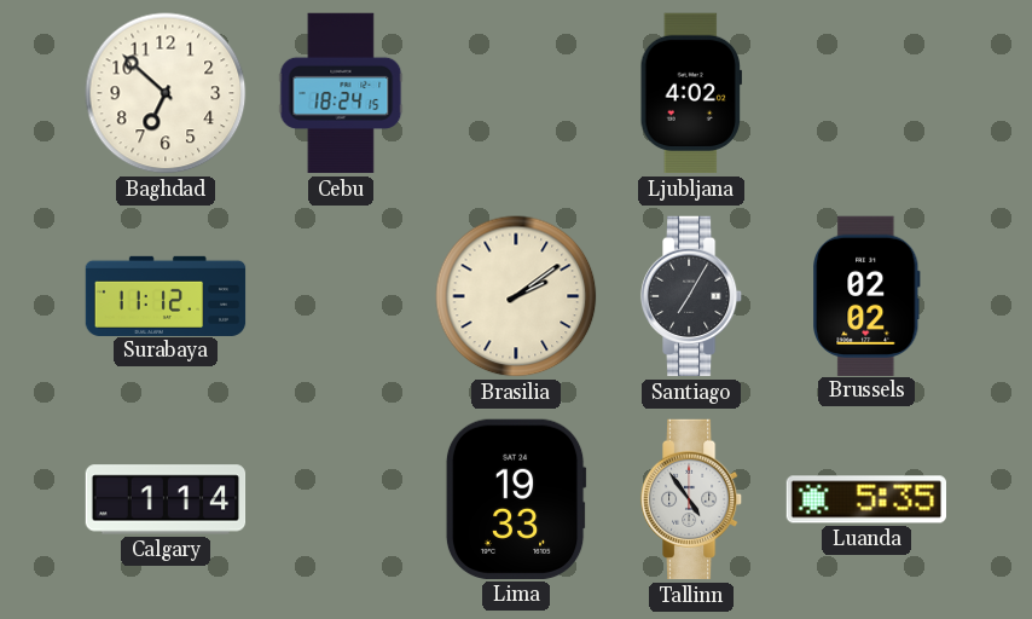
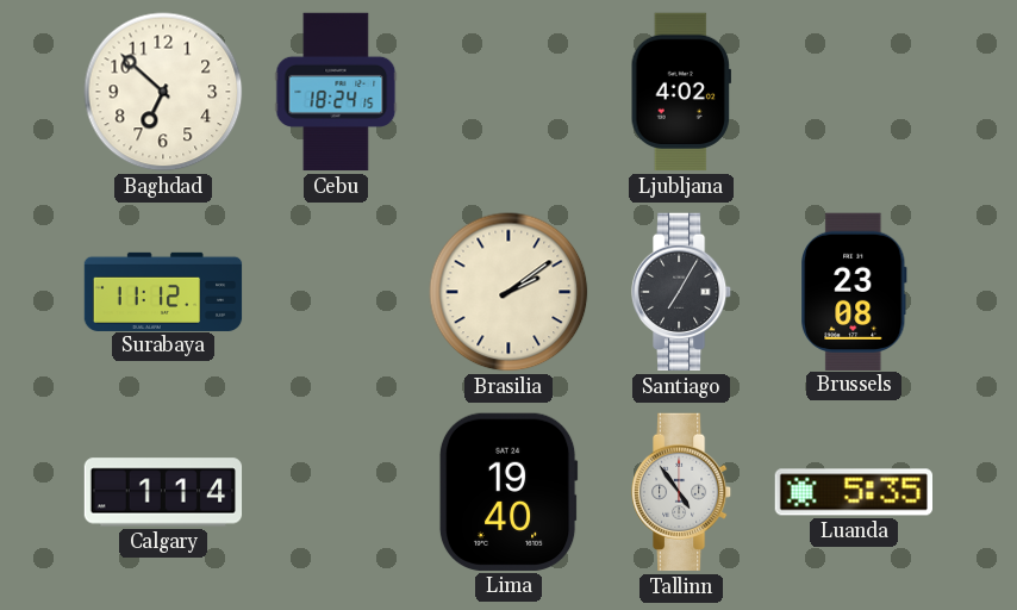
Brussels: 02:02 -> 23:08
Lima: 19:33 -> 19:40
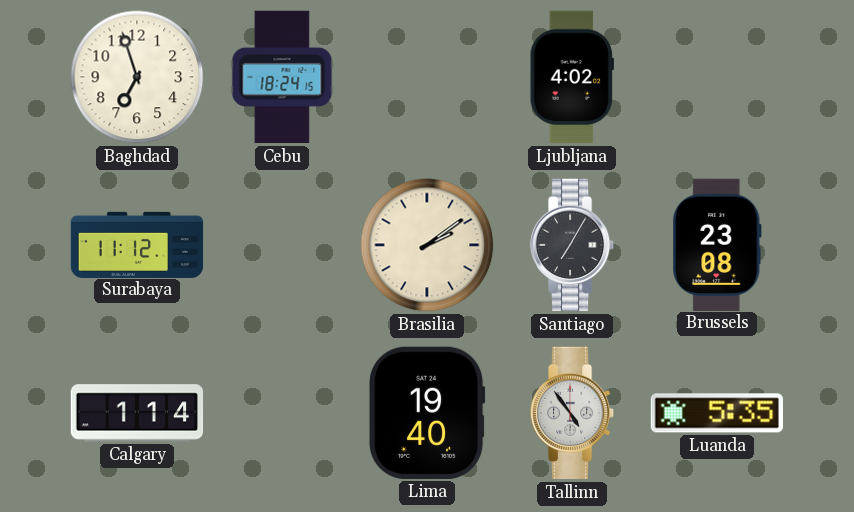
Baghdad: 6:52 -> 6:57
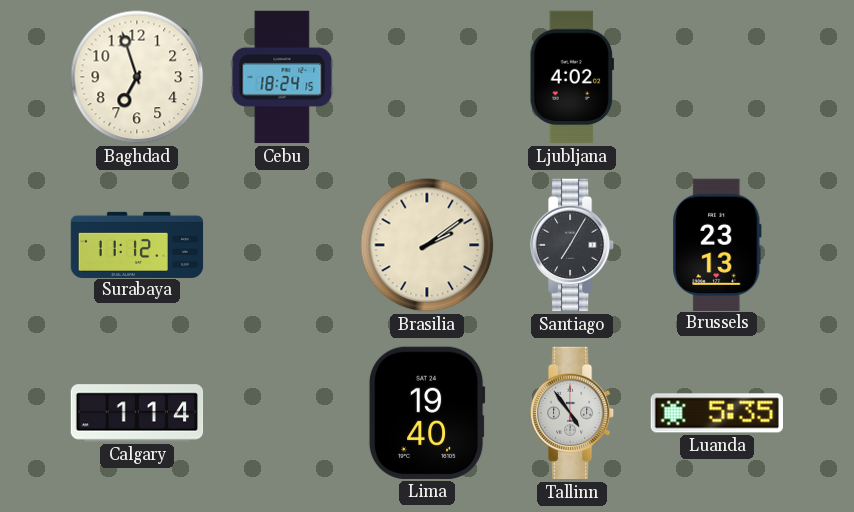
Brussels: 23:08 -> 23:13
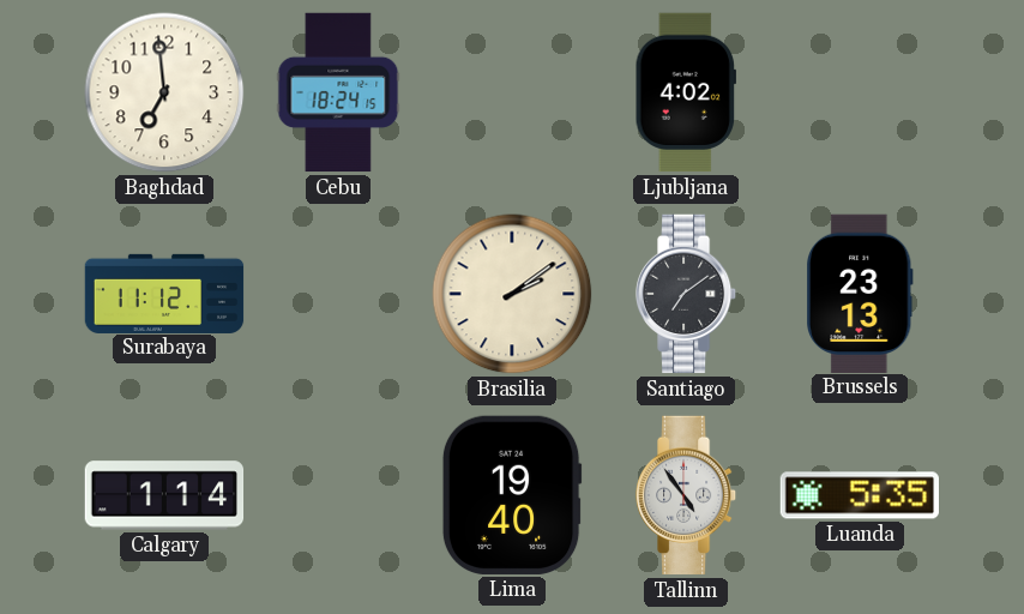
Baghdad: 6:57 -> 6:59
Santiago: 7:05 -> 7:09
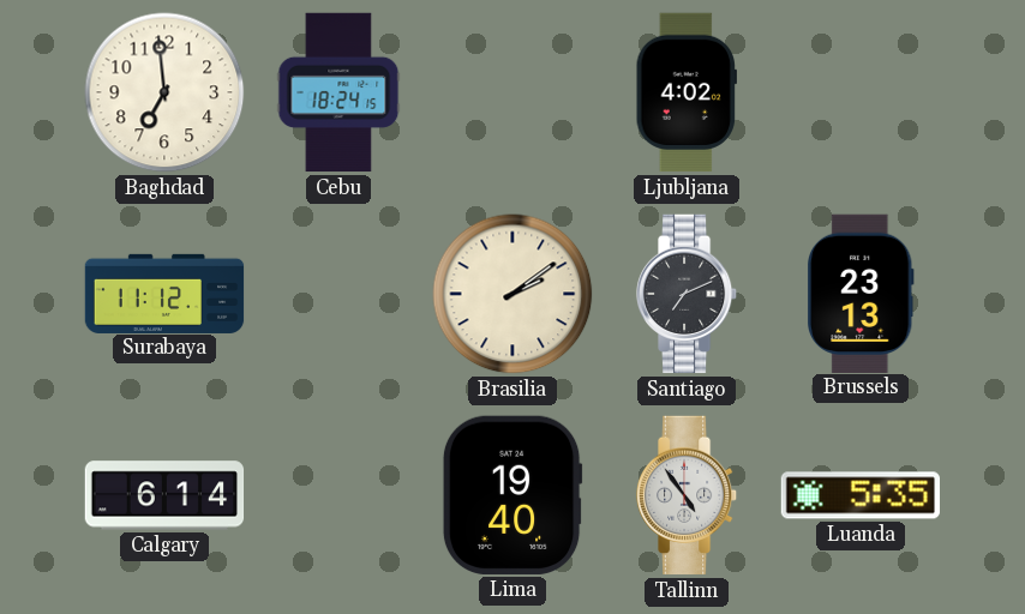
Santiago: 7:09 -> 7:11
Calgary: 1:14 -> 6:14
